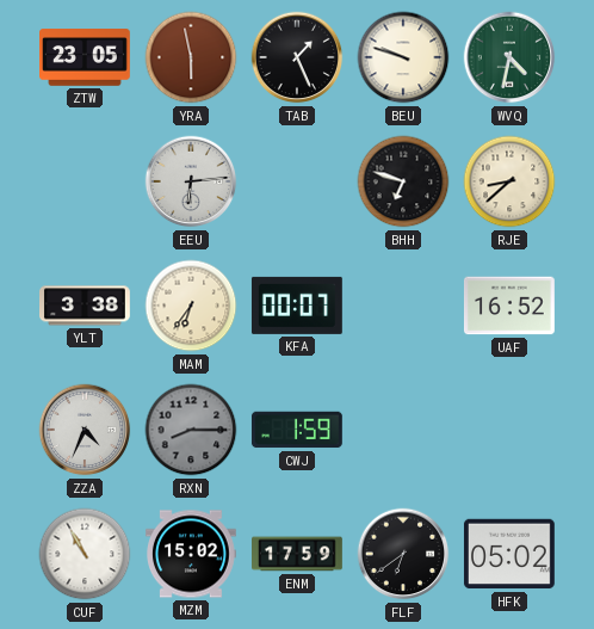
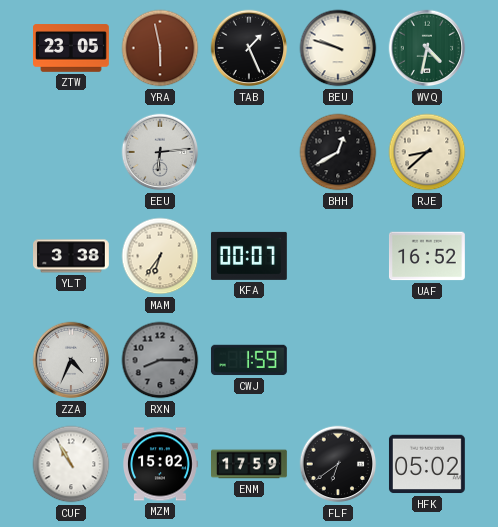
BHH: 6:48 -> 12:40
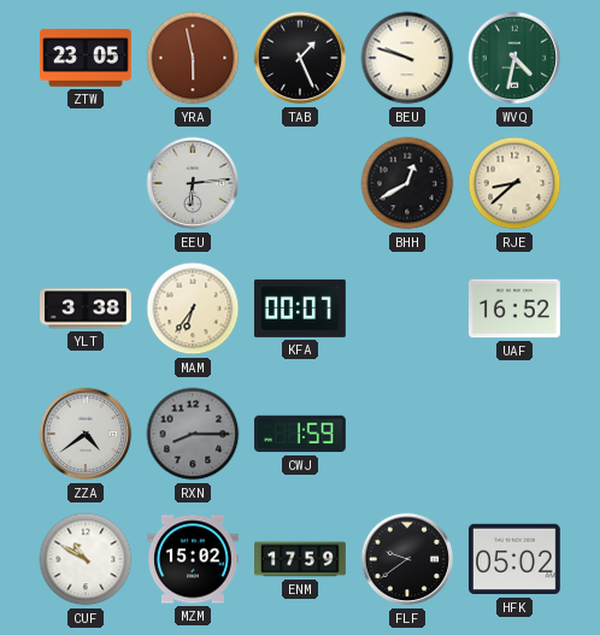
ZZA: 4:34 -> 4:39
CUF: 10:55 -> 10:50
FLF: 6:39 -> 9:39
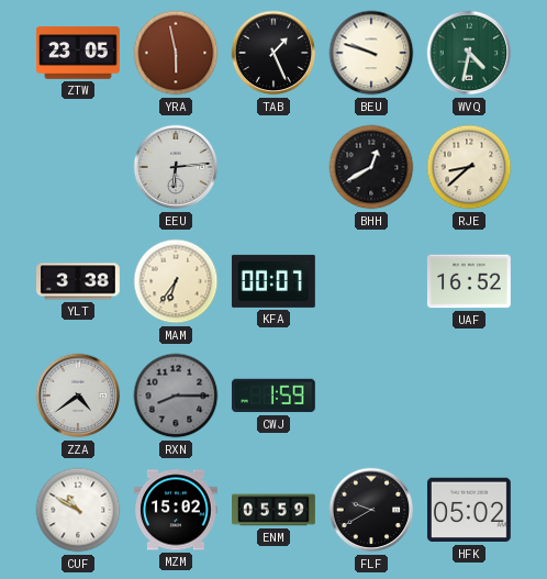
ENM: 17:59 -> 05:59
FLF: 9:39 -> 9:40
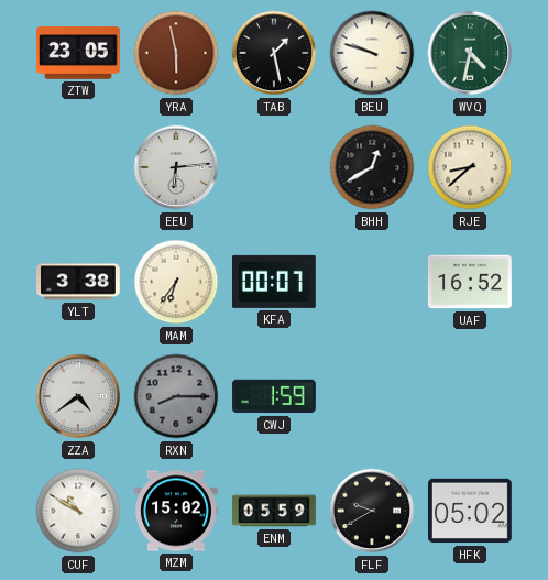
TAB: 1:26 -> 1:28
